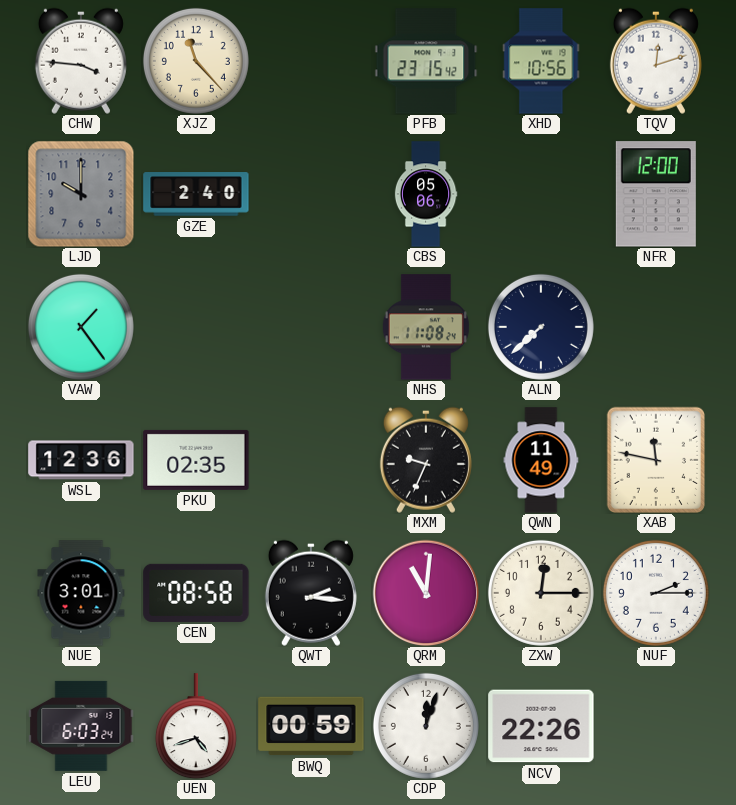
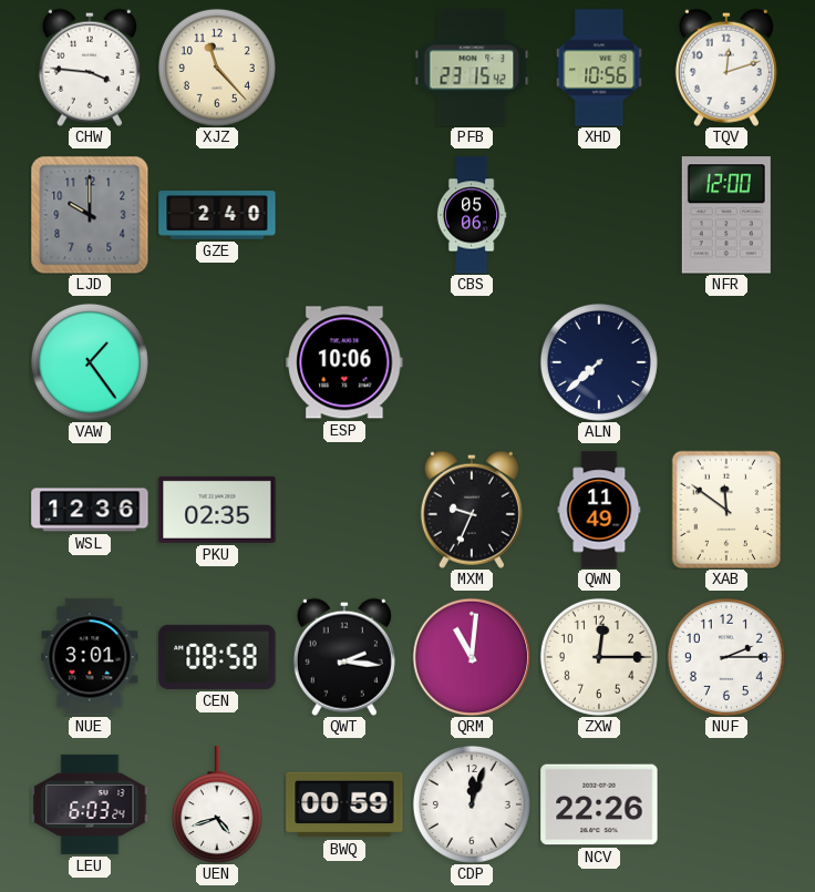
ESP: none -> 10:06
NHS: 11:08 -> none
XAB: 11:47 -> 11:51
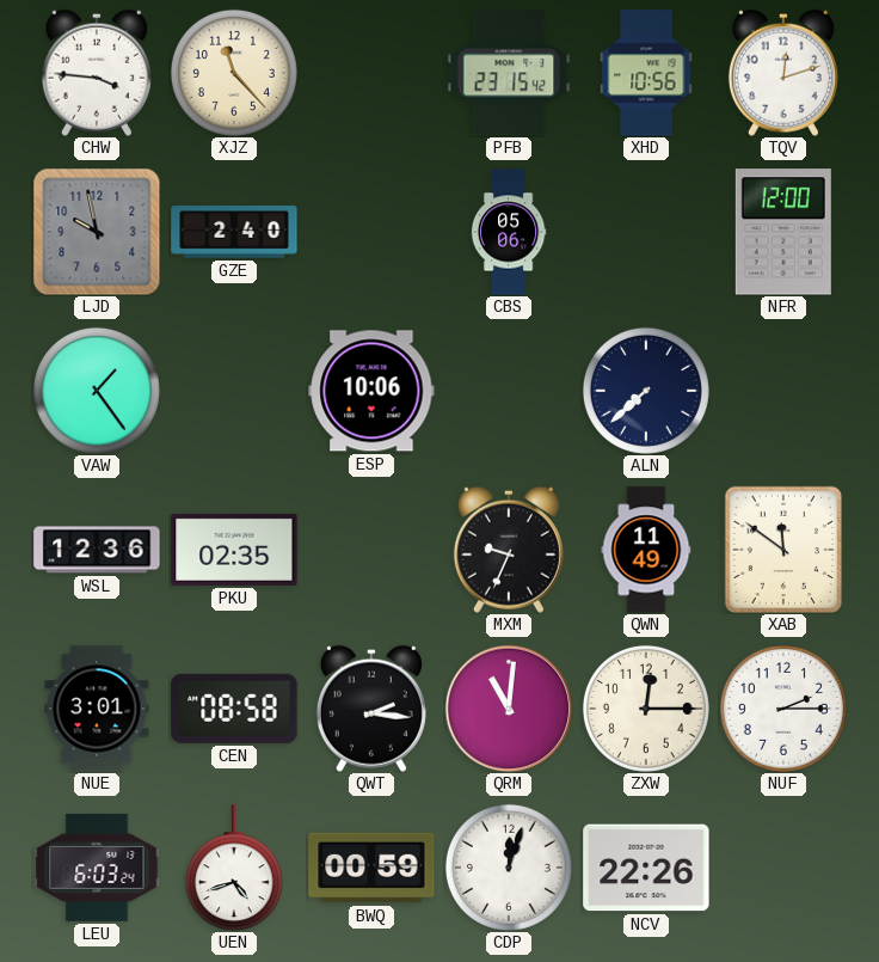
LJD: 10:00 -> 9:58
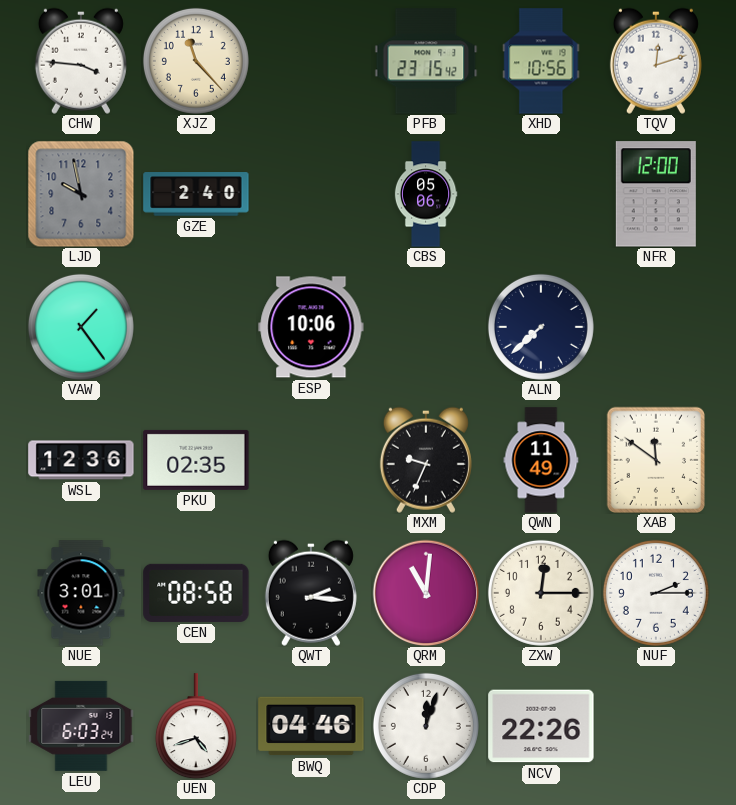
BWQ: 00:59 -> 04:46
